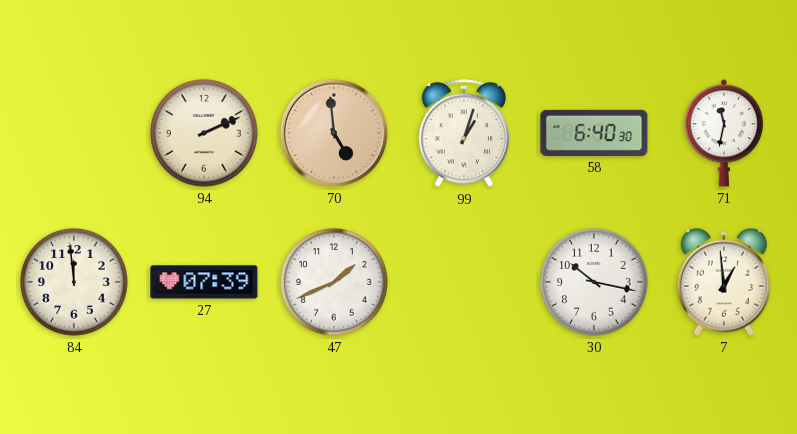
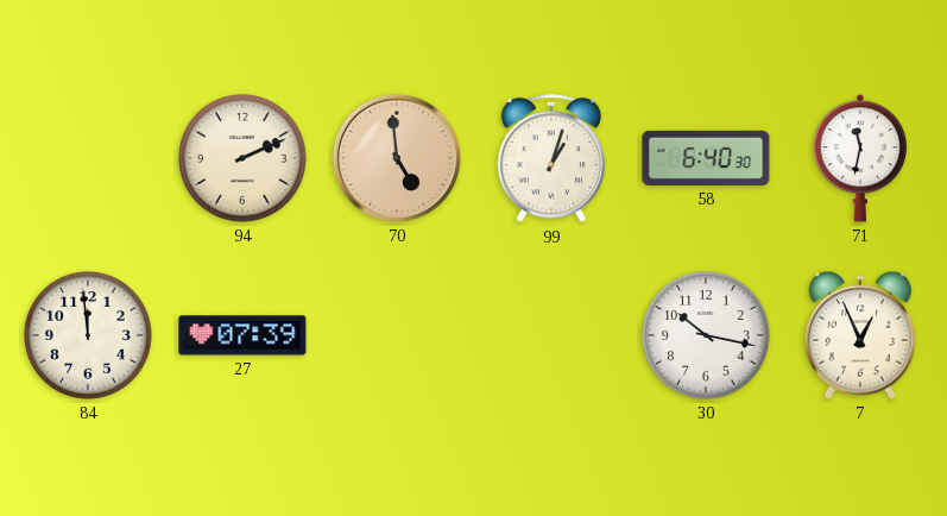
47: 1:41 -> none
7: 12:59 -> 12:56
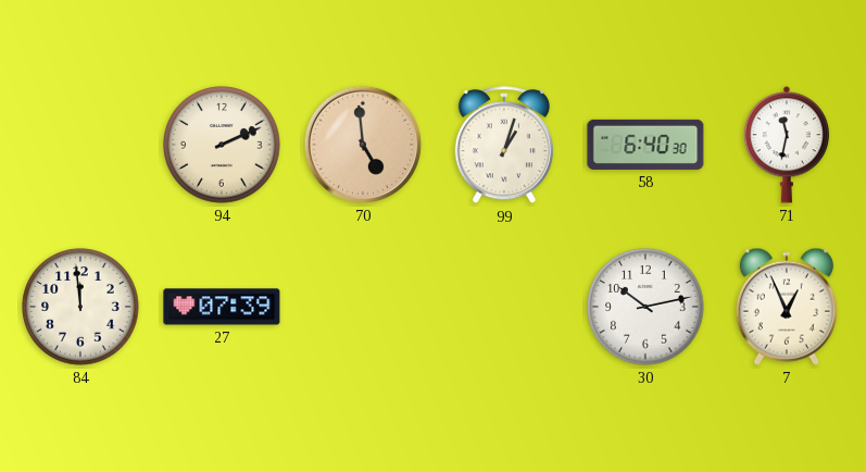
30: 10:17 -> 10:13
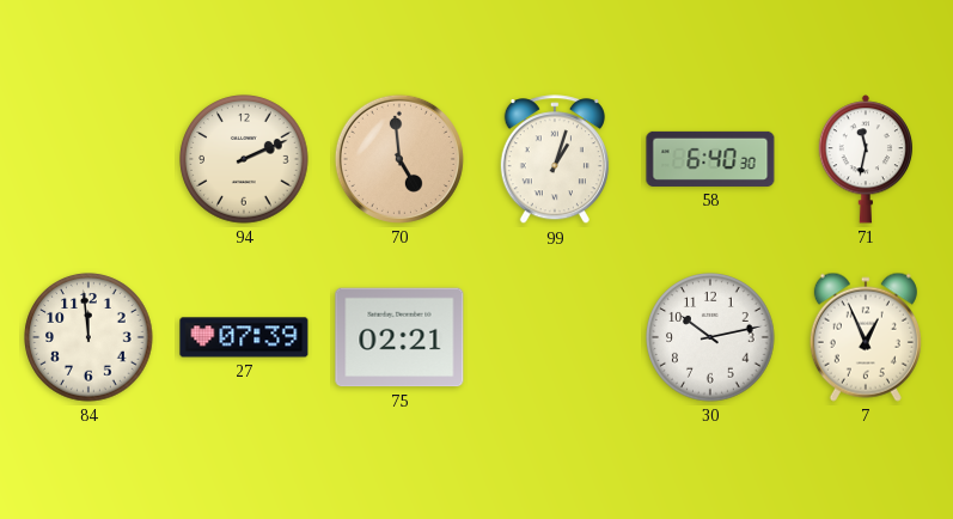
75: none -> 02:21
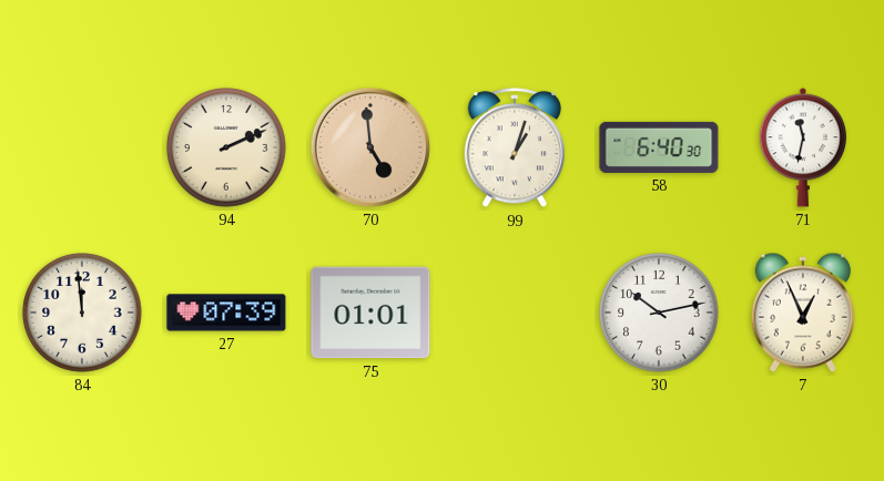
75: 02:21 -> 01:01
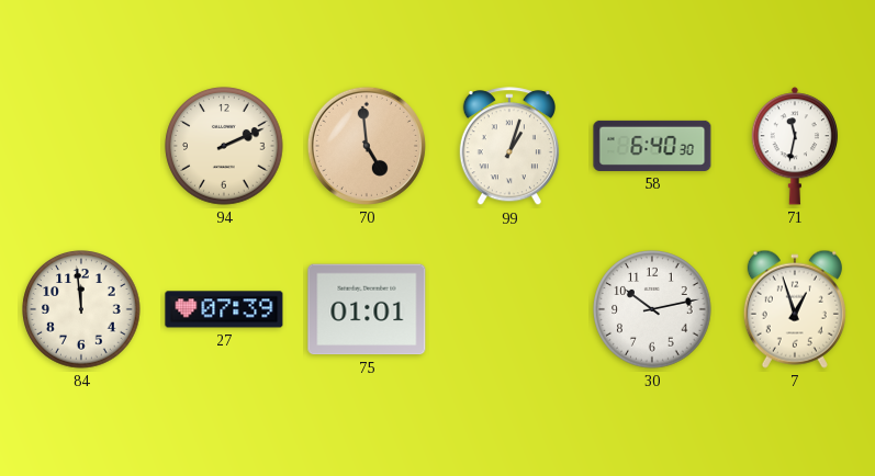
7: 12:56 -> 12:57
